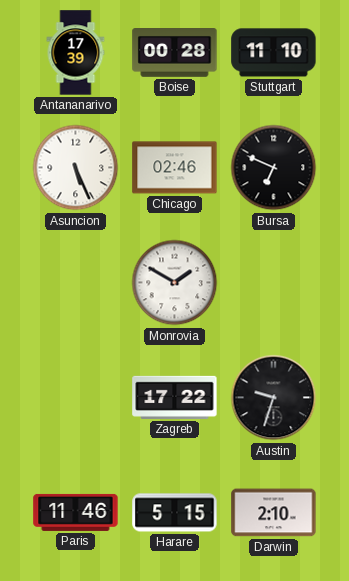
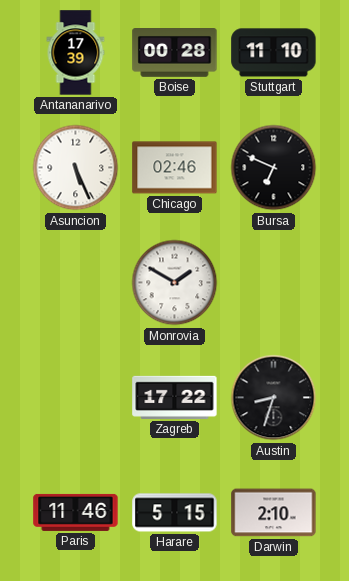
Austin: 9:33 -> 8:33
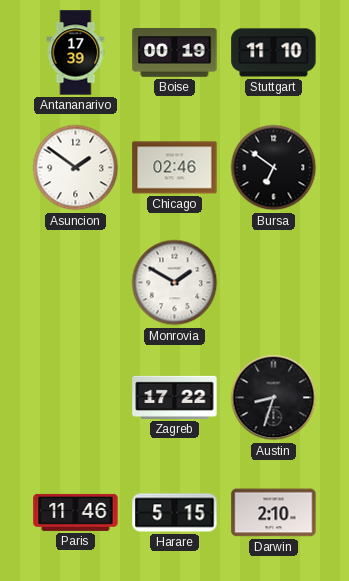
Boise: 00:28 -> 00:19
Asuncion: 5:26 -> 1:51
Bursa: 6:49 -> 6:51
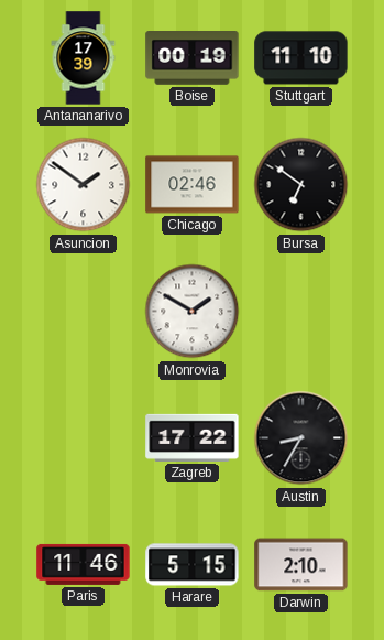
Austin: 8:33 -> 8:35
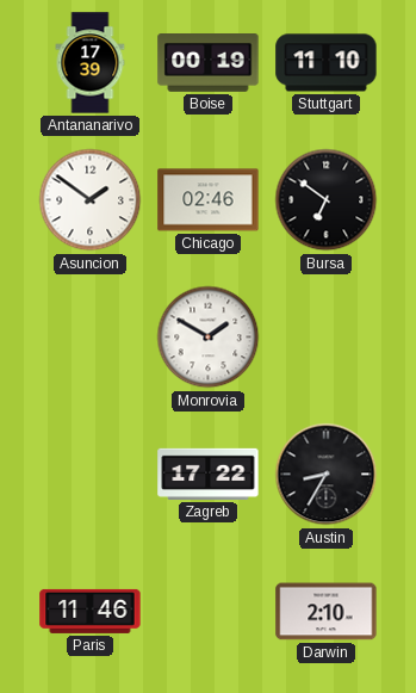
Harare: 5:15 -> none
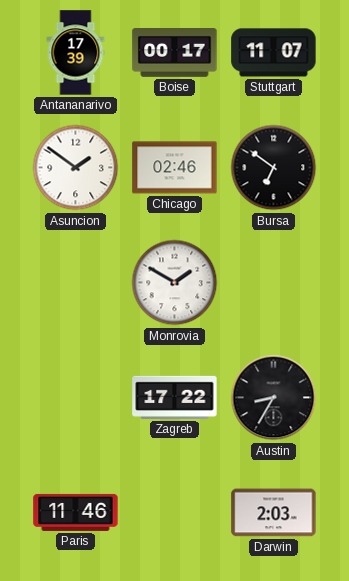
Boise: 00:19 -> 00:17
Stuttgart: 11:10 -> 11:07
Darwin: 2:10 -> 2:03
